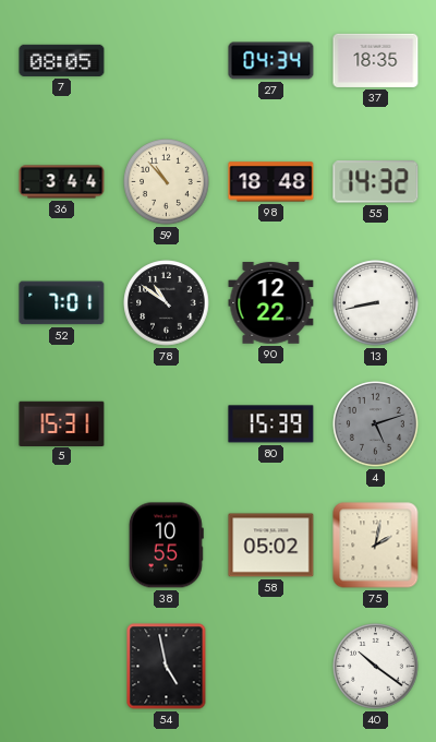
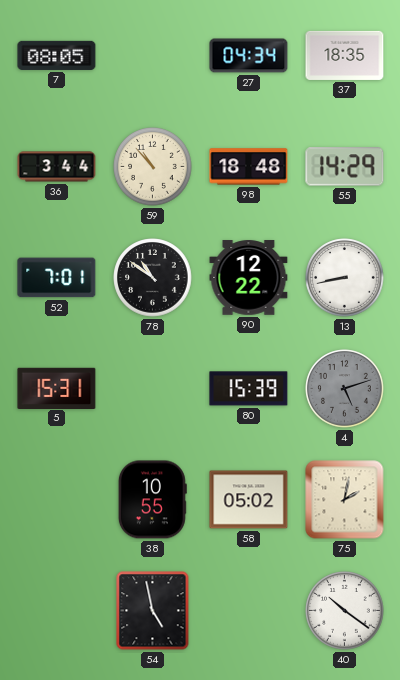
55: 14:32 -> 14:29
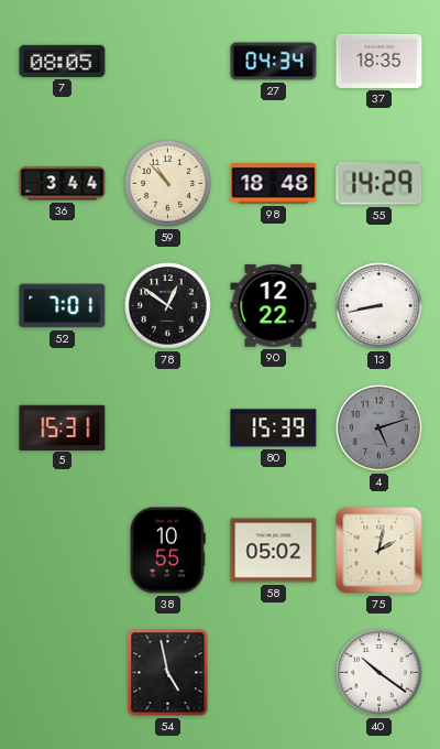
78: 10:51 -> 12:51
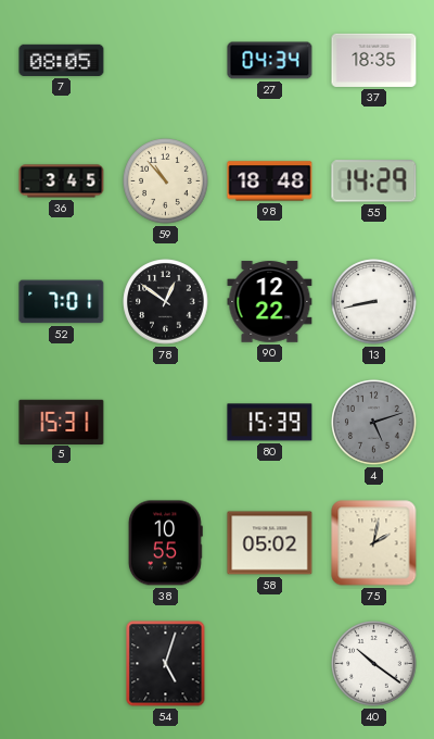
36: 3:44 -> 3:45
54: 4:58 -> 5:03
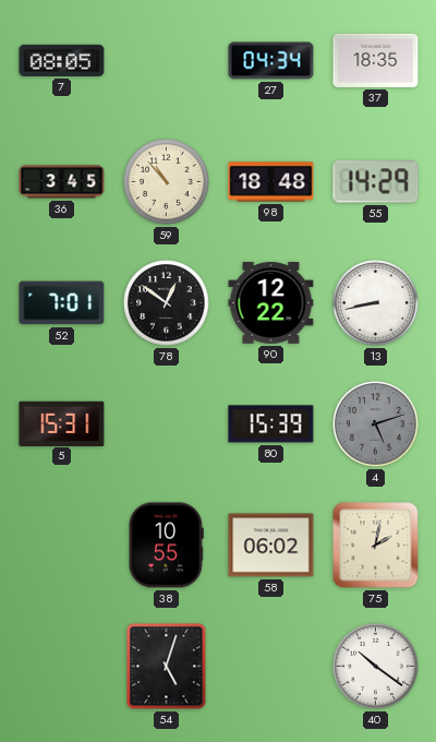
58: 05:02 -> 06:02
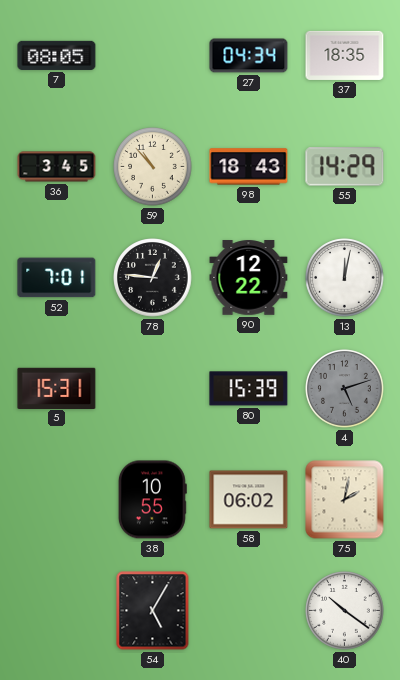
98: 18:48 -> 18:43
78: 12:51 -> 12:46
13: 8:43 -> 12:02
54: 5:03 -> 5:05
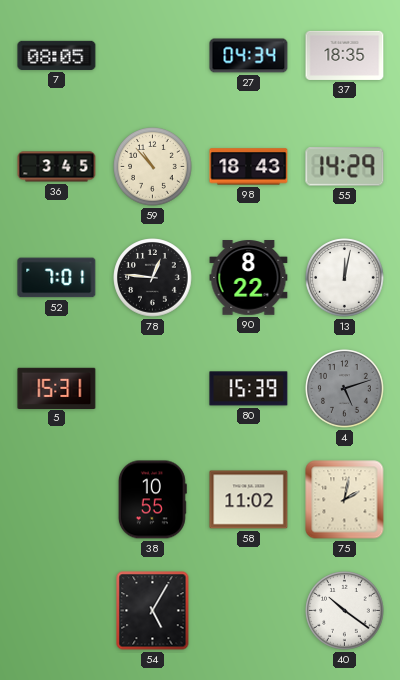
90: 12:22 -> 8:22
58: 06:02 -> 11:02
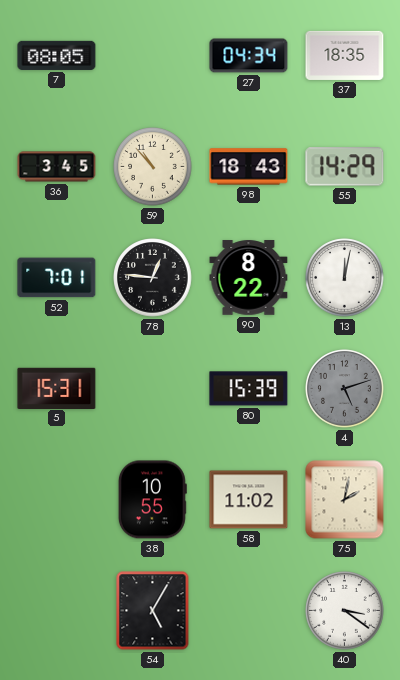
40: 10:21 -> 3:21
